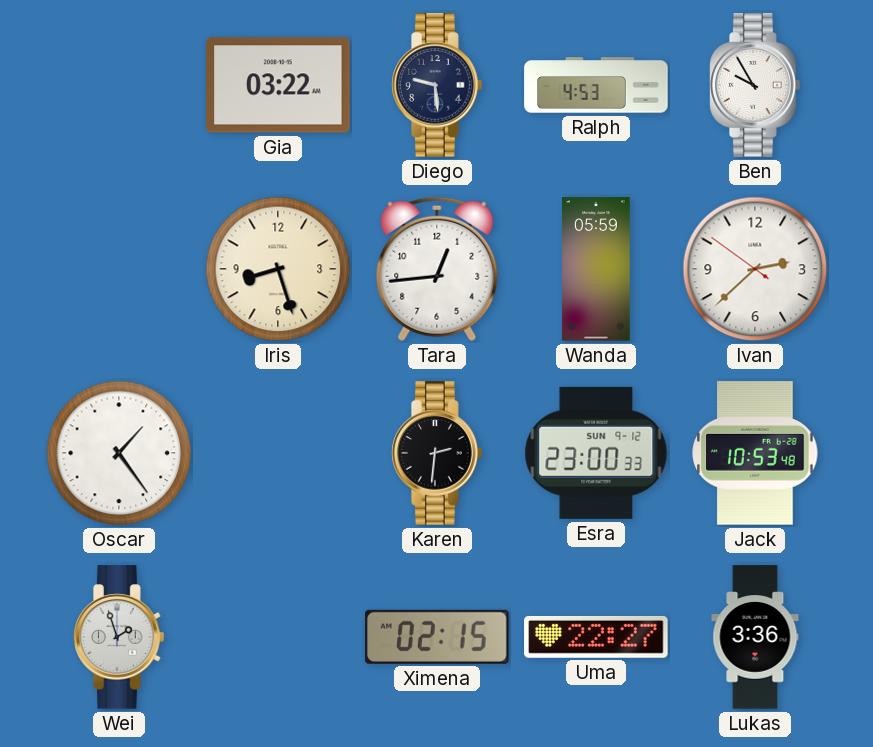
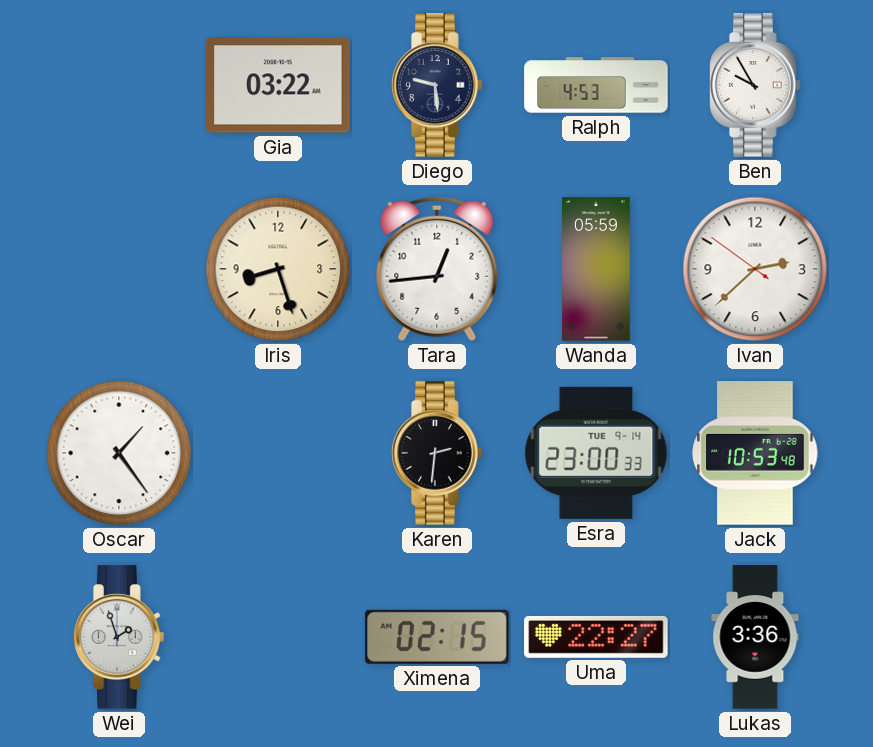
Esra date: SUN 9-12 -> TUE 9-14
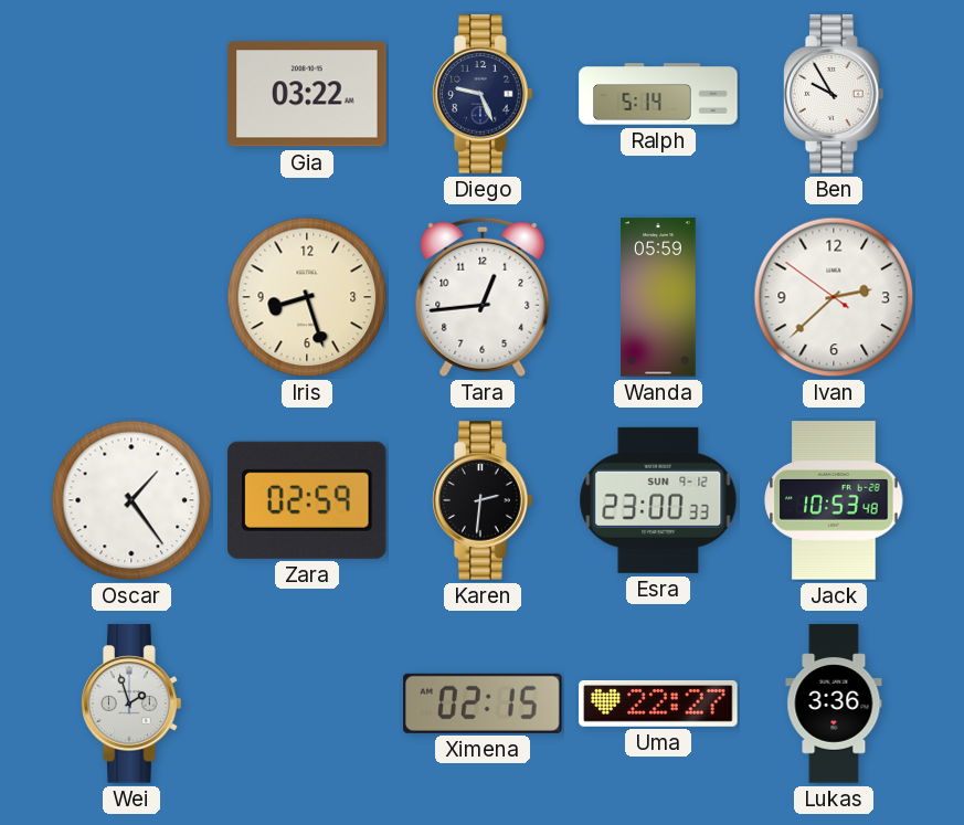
Diego: 9:29 -> 9:26
Ralph: 4:53 -> 5:14
Zara: none -> 02:59
Esra date: TUE 9-14 -> SUN 9-12
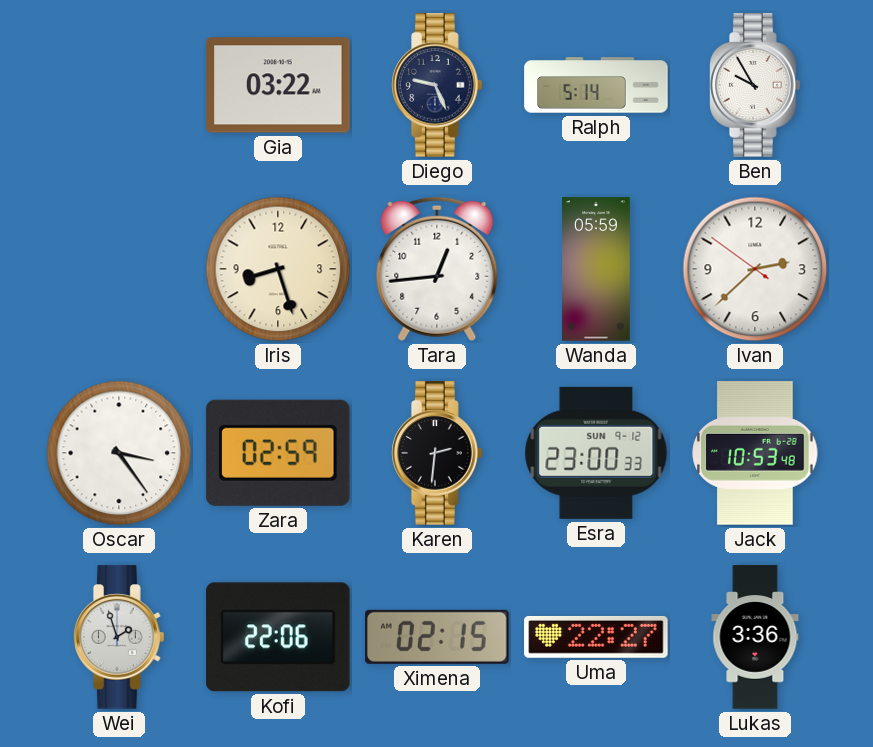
Oscar: 1:24 -> 3:24
Kofi: none -> 22:06
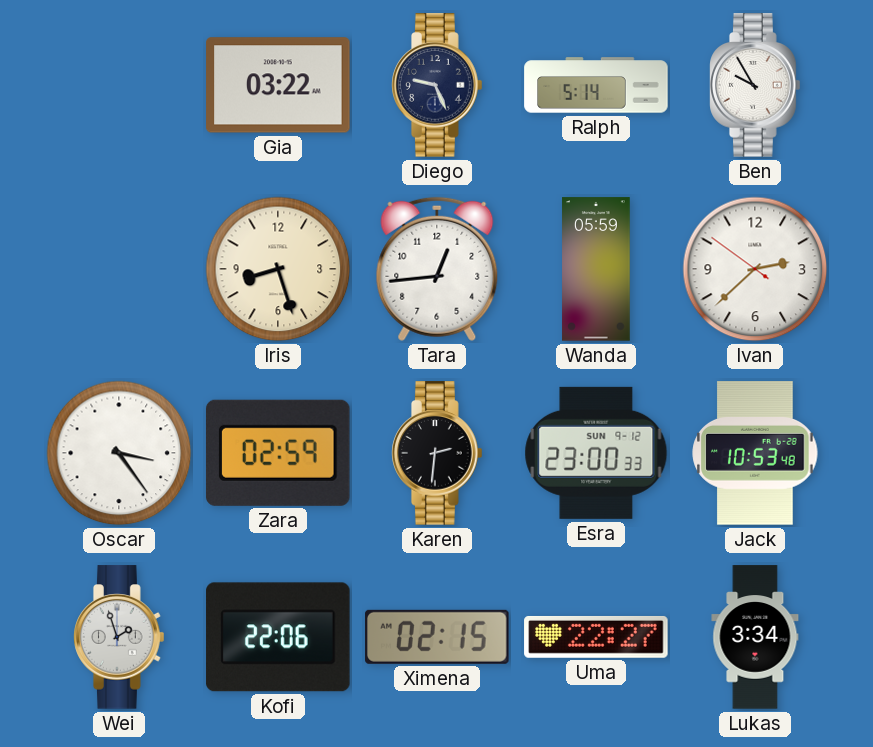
Lukas: 3:36 -> 3:34
